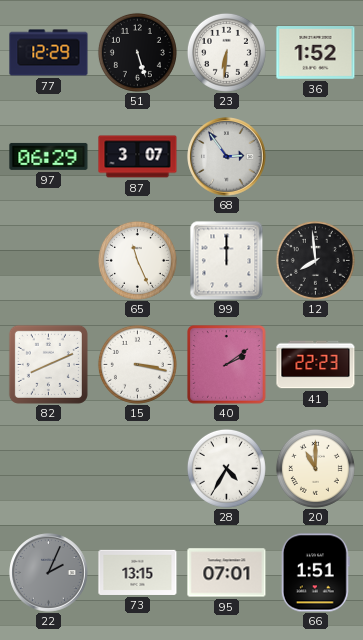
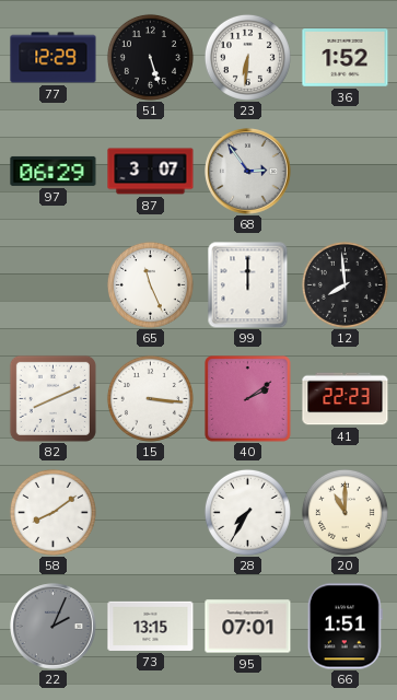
15: 3:17 -> 3:16
58: none -> 8:09
28: 4:35 -> 7:35
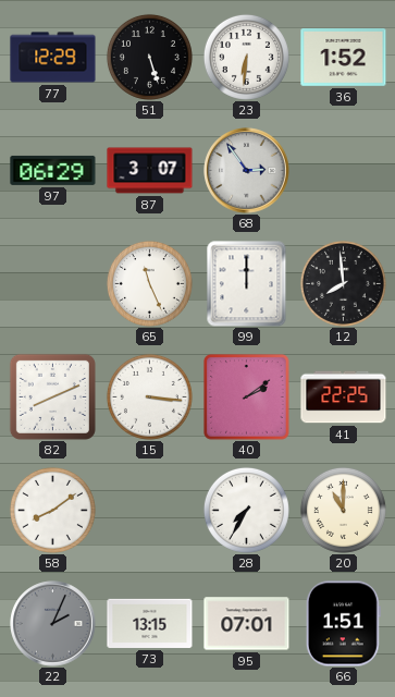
41: 22:23 -> 22:25
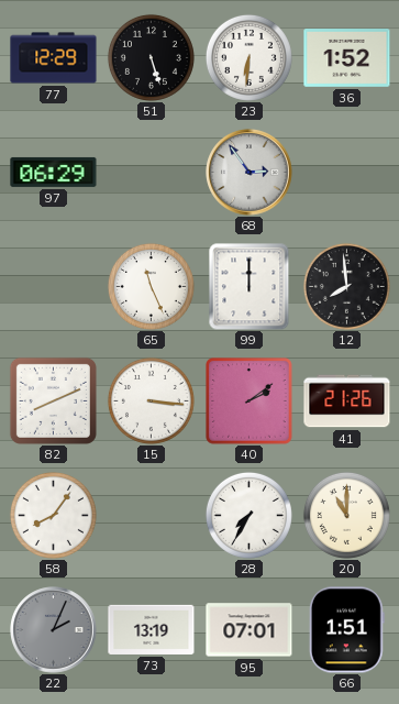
87: 3:07 -> none
41: 22:25 -> 21:26
58: 8:09 -> 8:06
73: 13:15 -> 13:19
